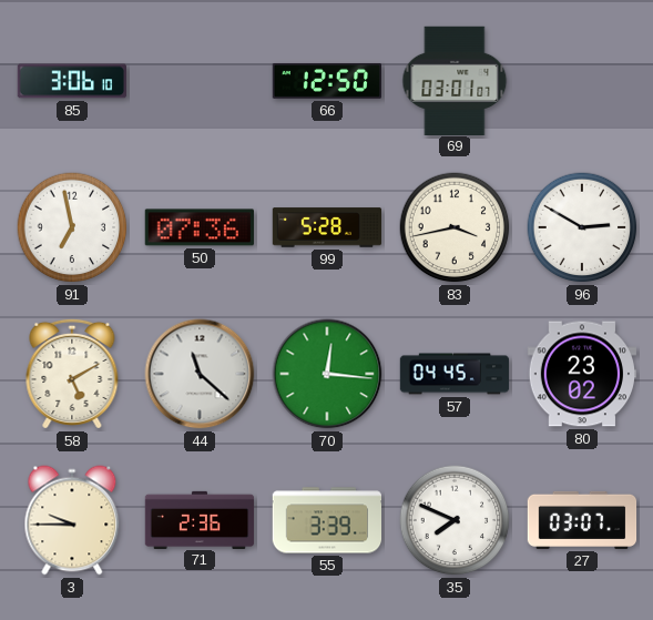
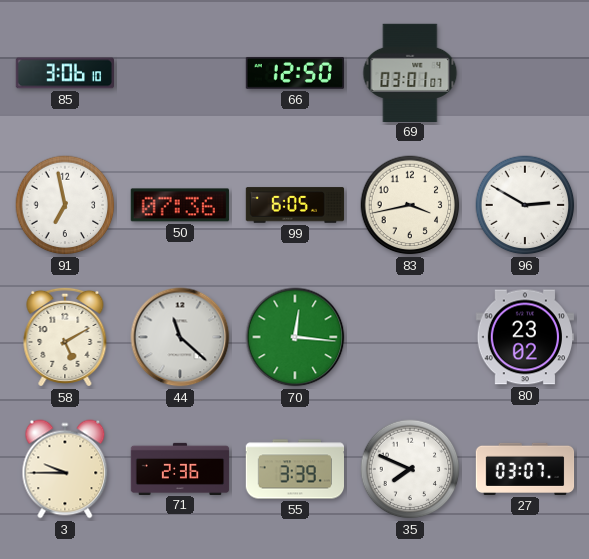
99: 5:28 -> 6:05
57: 04:45 -> none
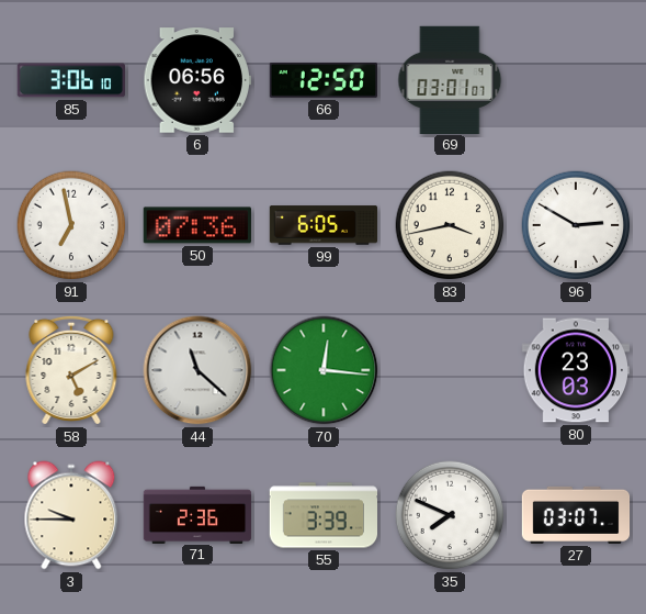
6: none -> 06:56
80: 23:02 -> 23:03
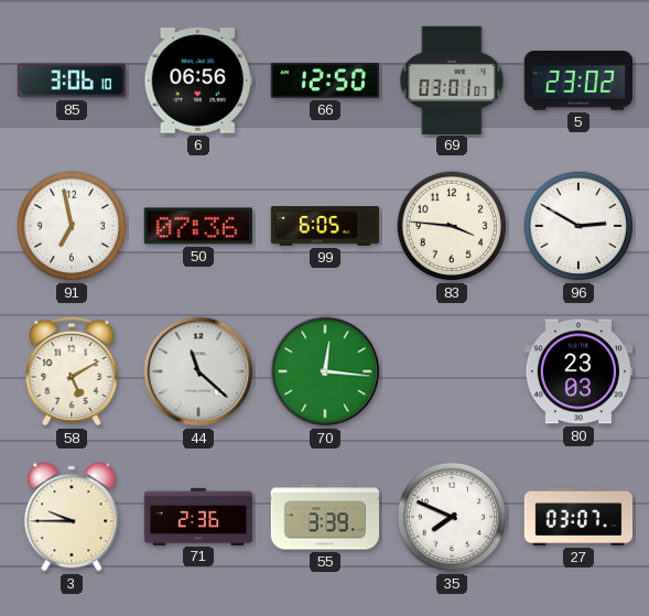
5: none -> 23:02
83: 3:43 -> 3:46
